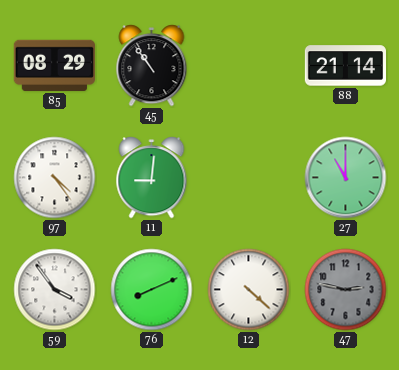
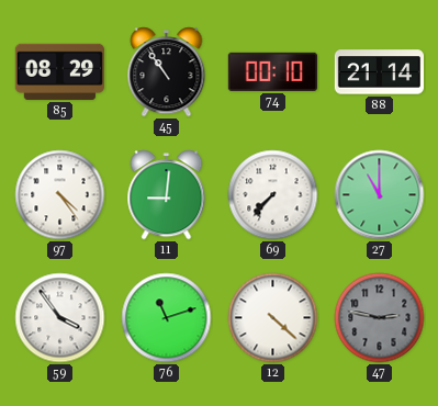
74: none -> 00:10
69: none -> 7:37
76: 8:11 -> 11:12
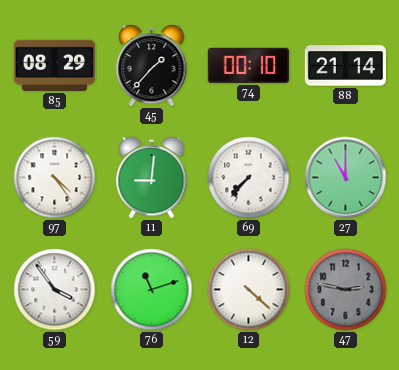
45: 10:54 -> 1:37
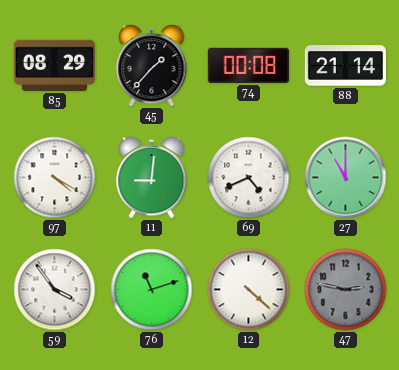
74: 00:10 -> 00:08
97: 4:24 -> 4:20
69: 7:37 -> 4:41
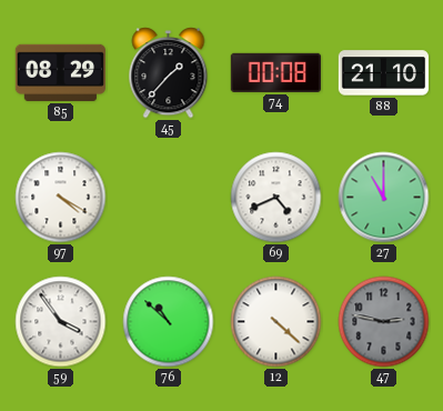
88: 21:14 -> 21:10
11: 9:01 -> none
76: 11:12 -> 10:52
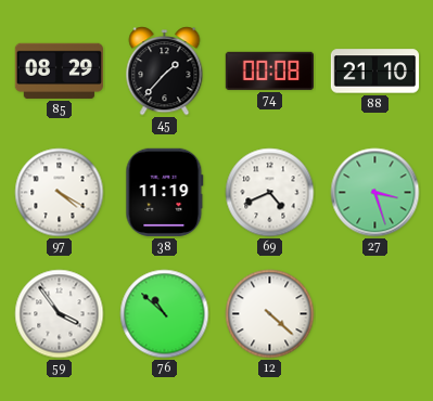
38: none -> 11:19
27: 11:00 -> 3:27
47: 2:47 -> none
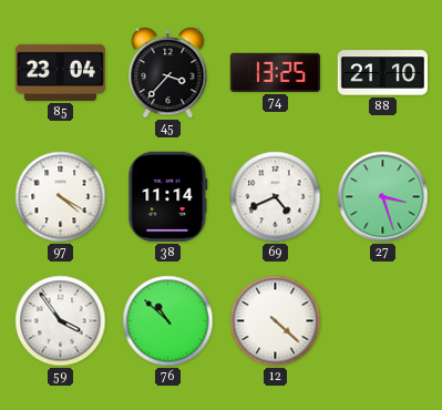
85: 08:29 -> 23:04
45: 1:37 -> 3:37
74: 00:08 -> 13:25
38: 11:19 -> 11:14
